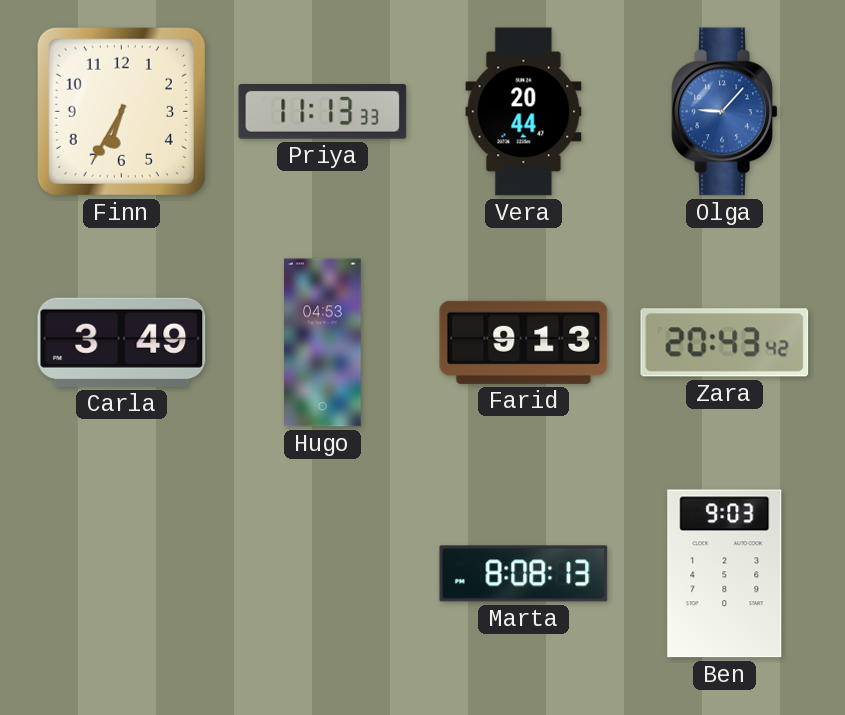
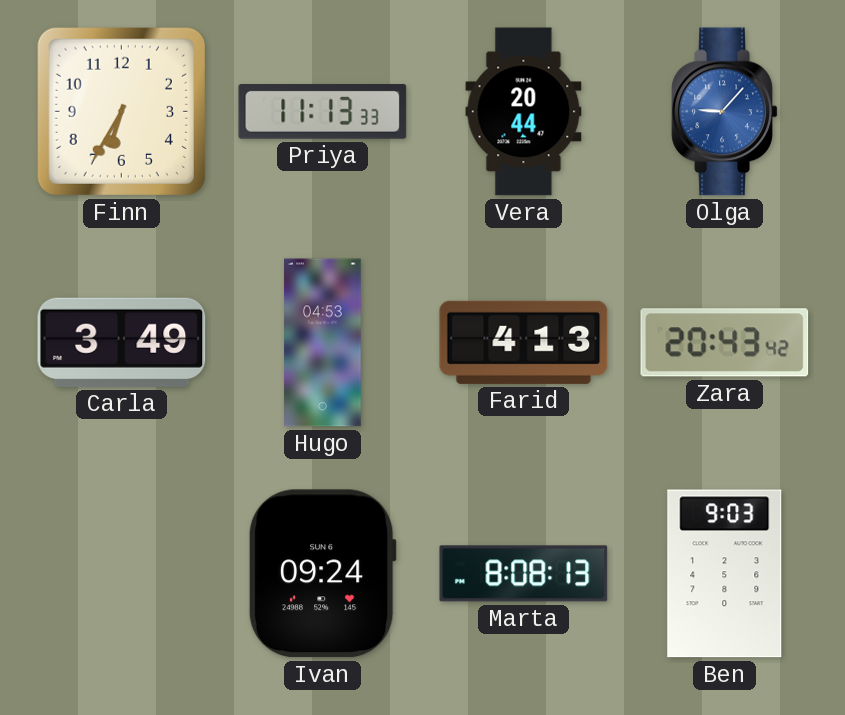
Farid: 9:13 -> 4:13
Ivan: none -> 09:24
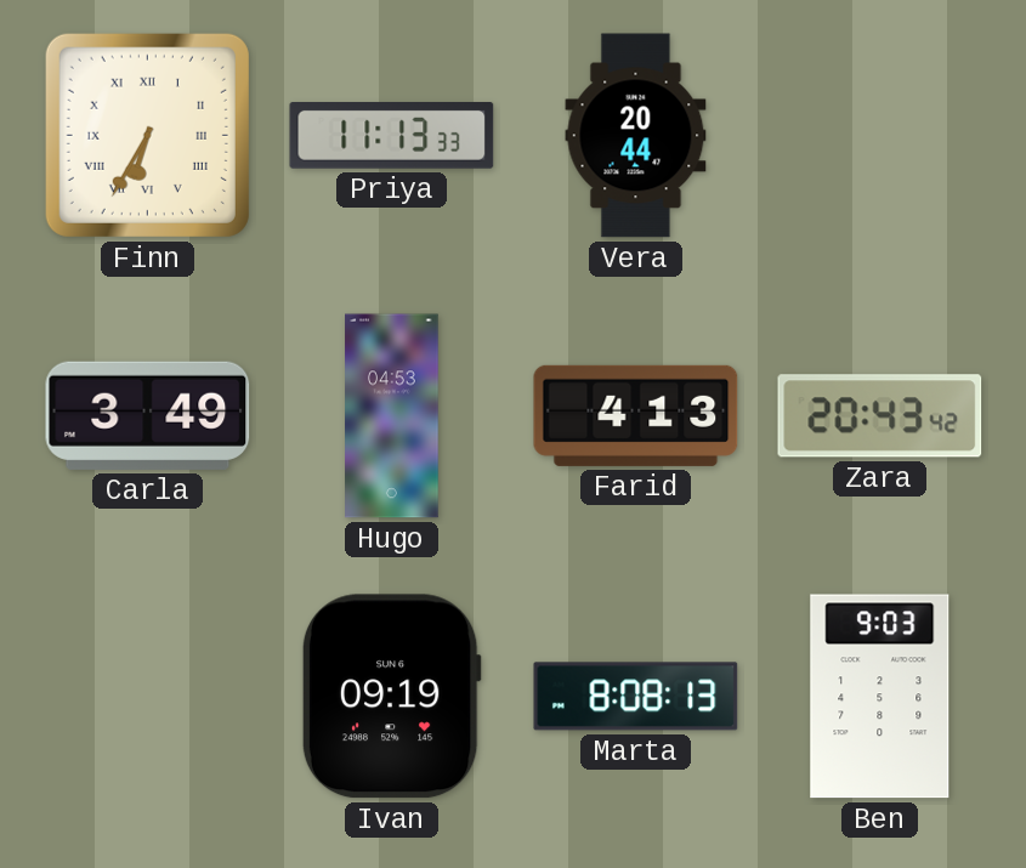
Finn numerals: Arabic -> Roman
Olga: 9:07 -> none
Ivan: 09:24 -> 09:19
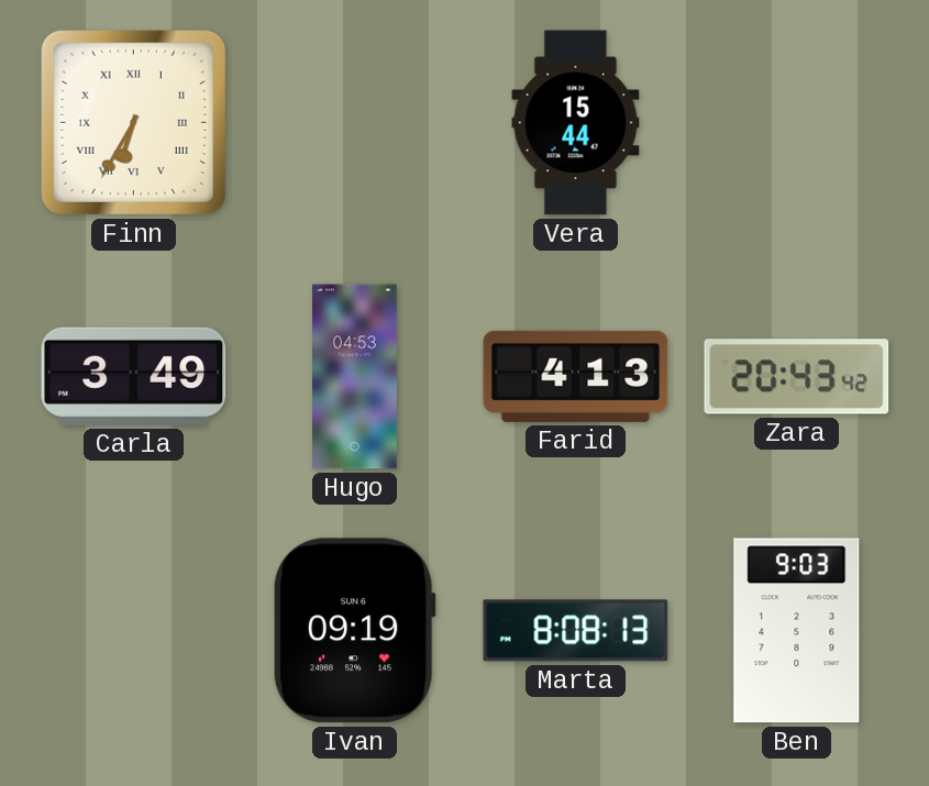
Priya: 11:13 -> none
Vera: 20:44 -> 15:44
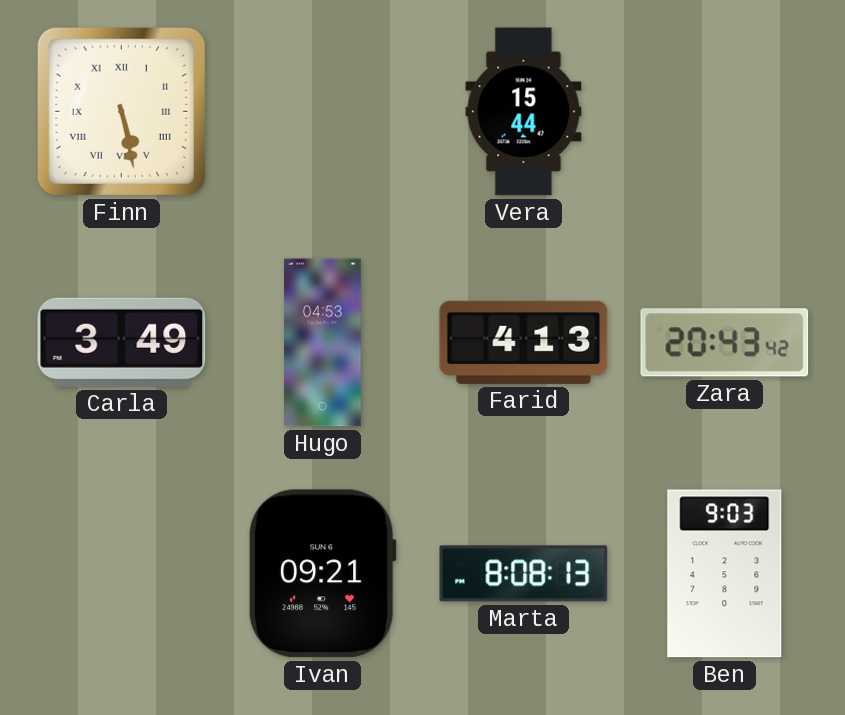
Finn: 6:35 -> 5:28
Ivan: 09:19 -> 09:21
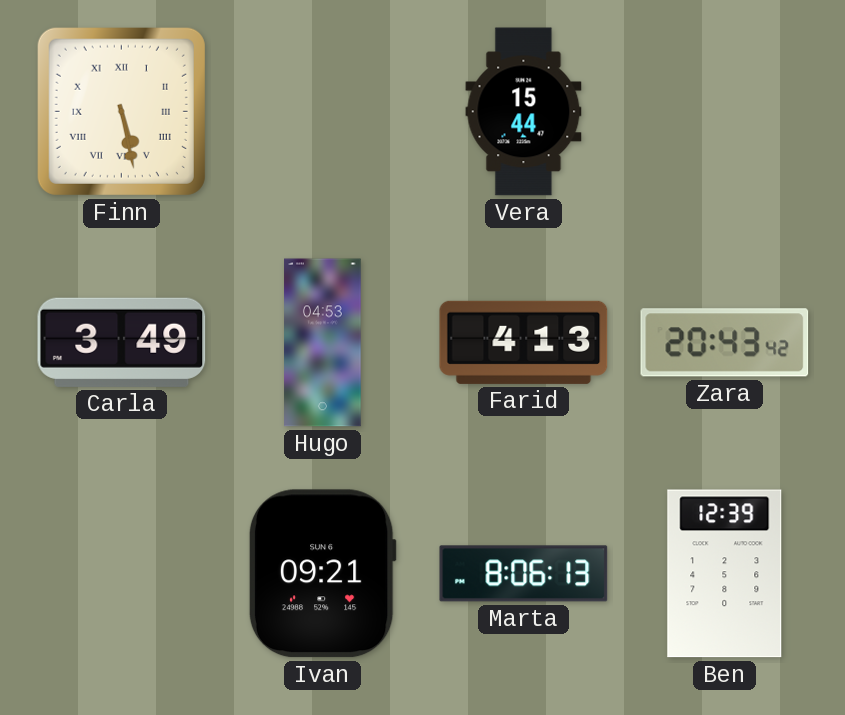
Marta: 8:08 -> 8:06
Ben: 9:03 -> 12:39
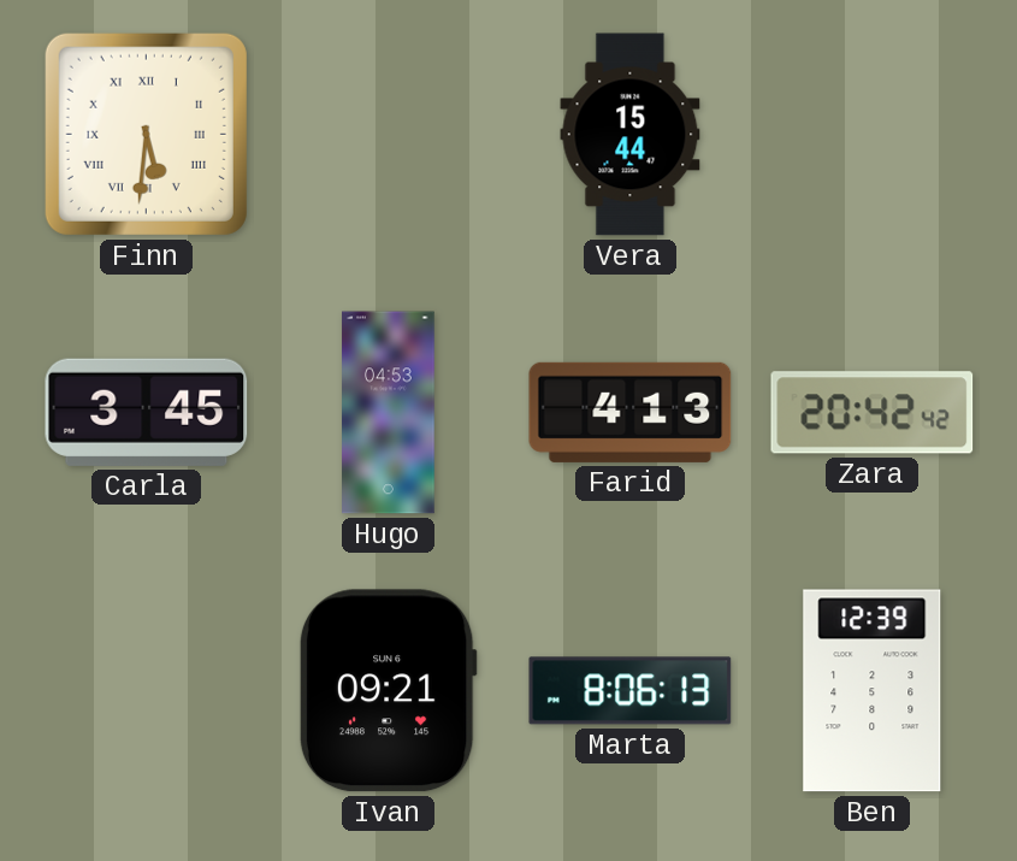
Finn: 5:28 -> 5:31
Carla: 3:49 -> 3:45
Zara: 20:43 -> 20:42
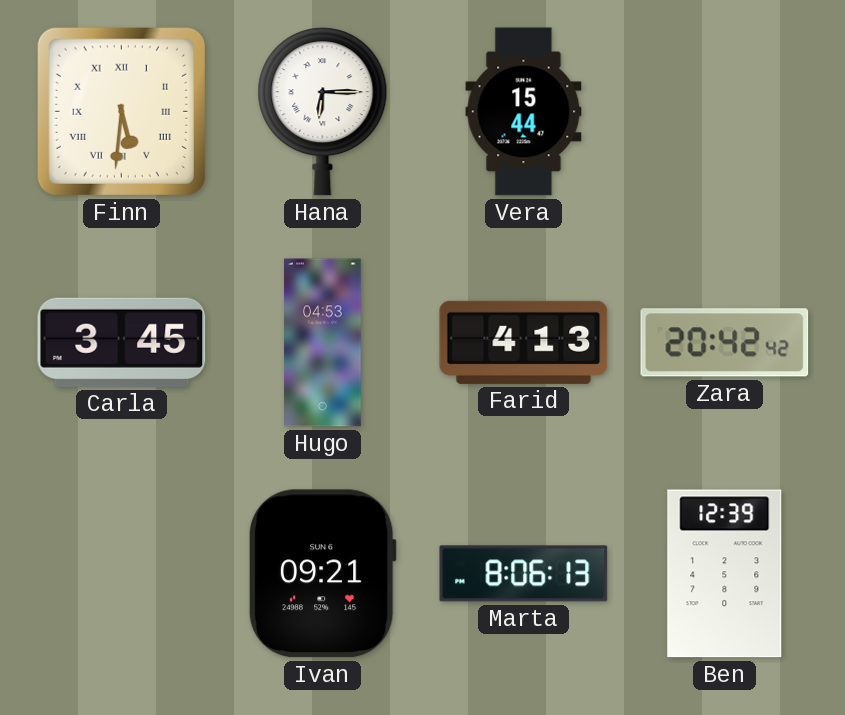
Hana: none -> 6:15
